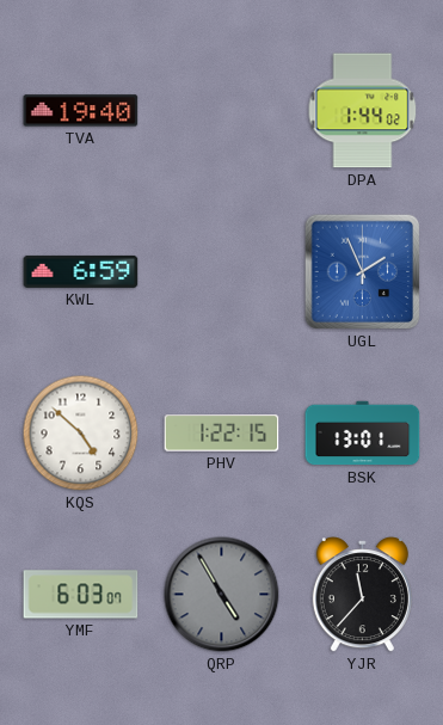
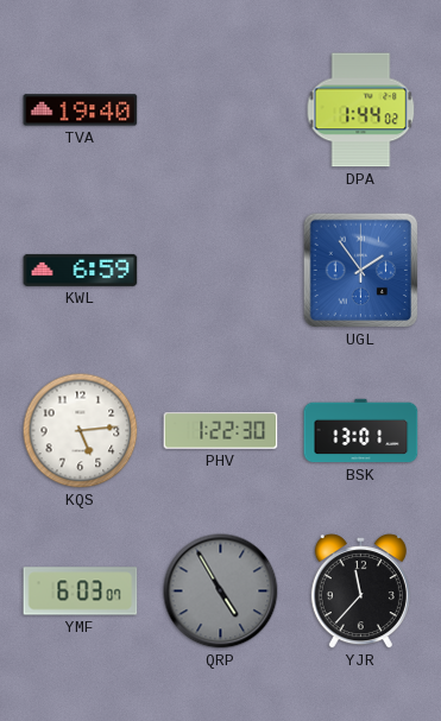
UGL: 1:56 -> 1:54
KQS: 4:52 -> 5:14
PHV: 1:22:15 -> 1:22:30
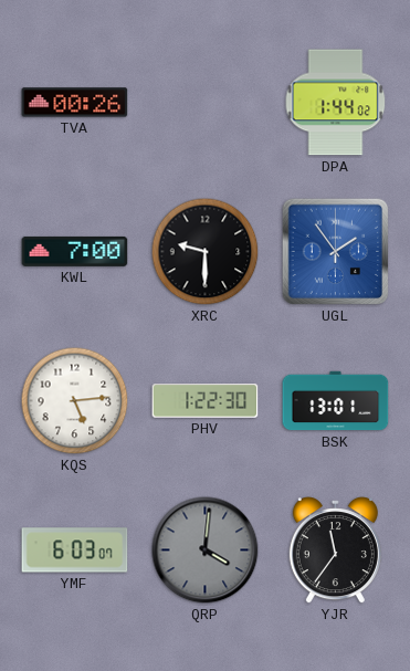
TVA: 19:40 -> 00:26
KWL: 6:59 -> 7:00
XRC: none -> 9:30
QRP: 4:55 -> 4:01
YJR: 11:37 -> 11:36
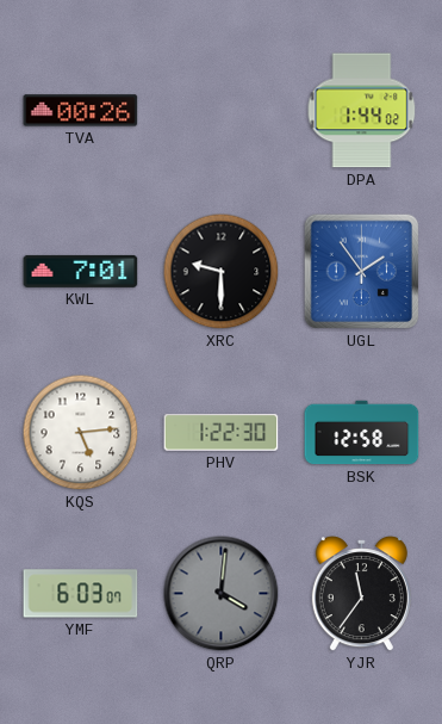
KWL: 7:00 -> 7:01
BSK: 13:01 -> 12:58
